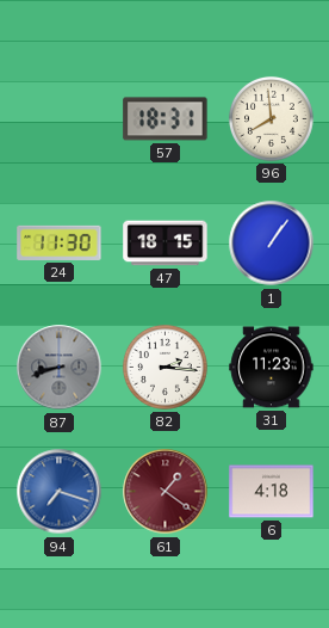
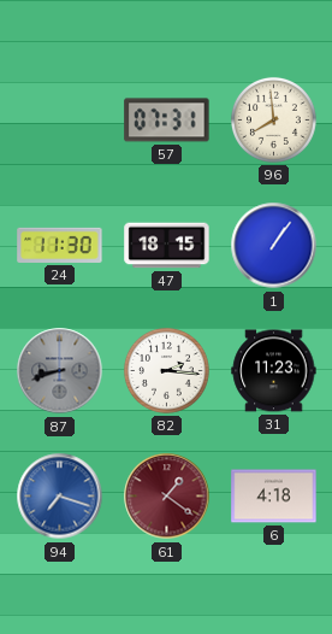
57: 18:31 -> 07:31
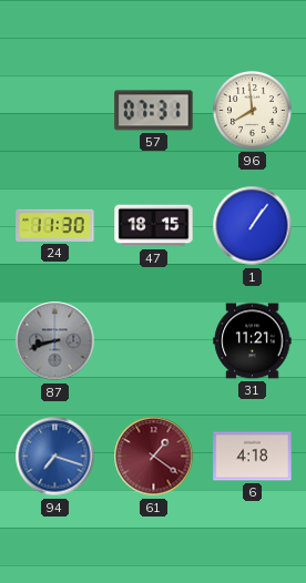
82: 2:16 -> none
31: 11:23 -> 11:21
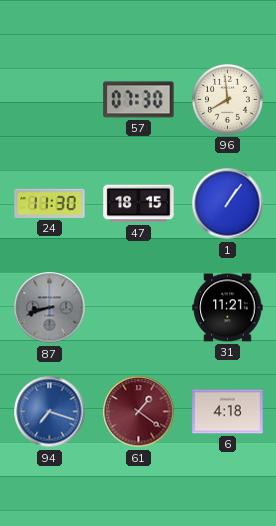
57: 07:31 -> 07:30
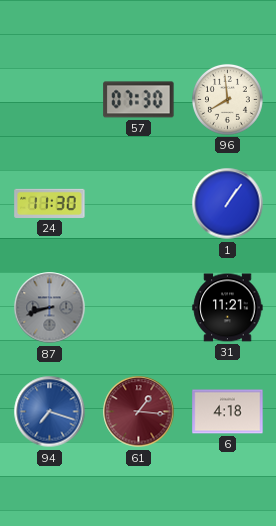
47: 18:15 -> none
61: 1:21 -> 1:16
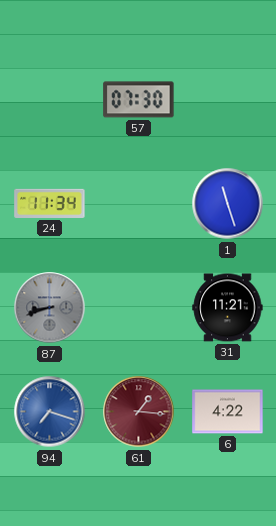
96: 7:59 -> none
24: 11:30 -> 11:34
1: 1:06 -> 11:27
6: 4:18 -> 4:22
